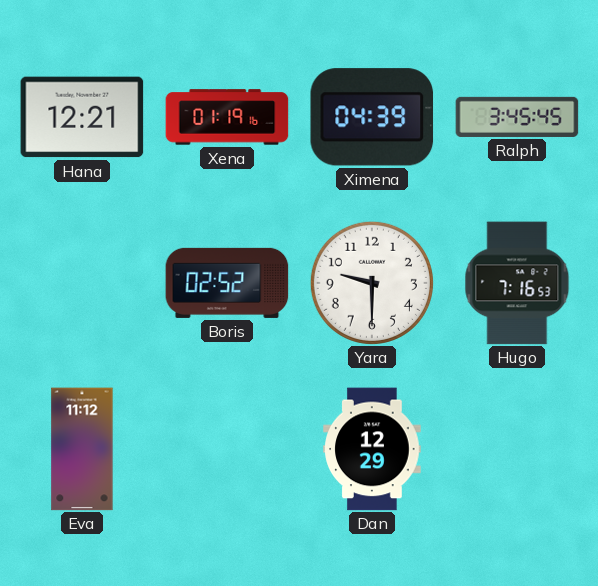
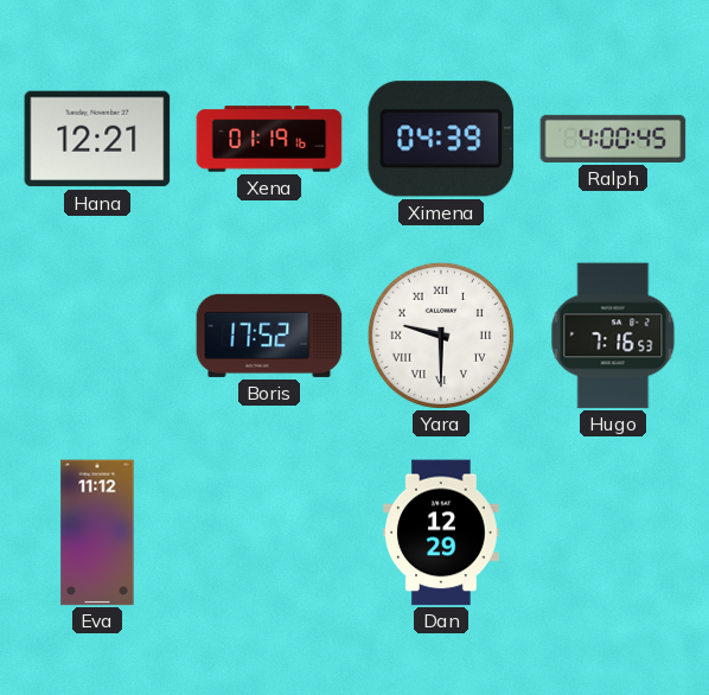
Ralph: 3:45 -> 4:00
Boris: 02:52 -> 17:52
Yara numerals: Arabic -> Roman
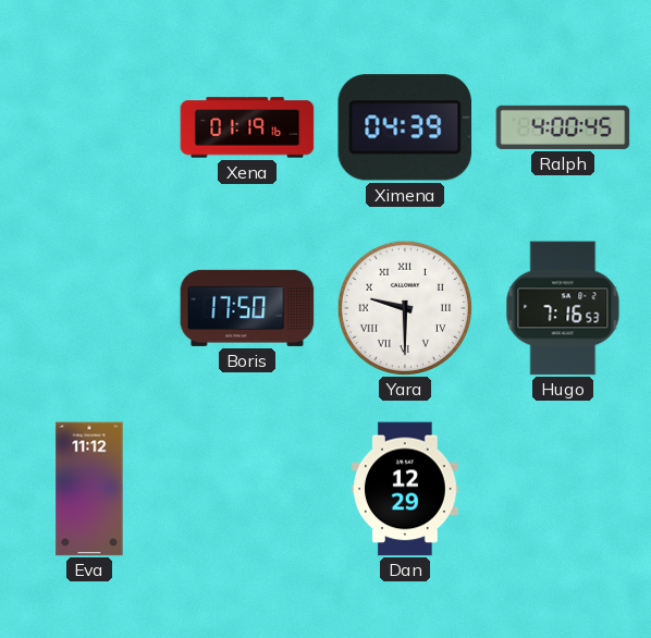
Hana: 12:21 -> none
Boris: 17:52 -> 17:50
